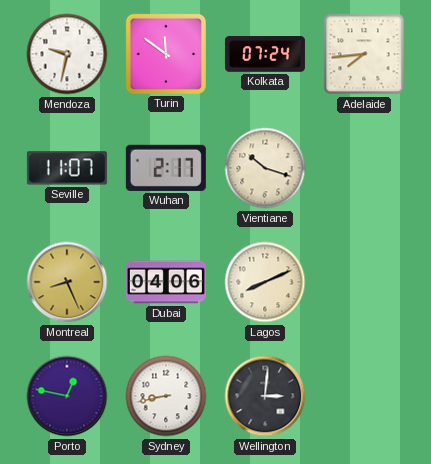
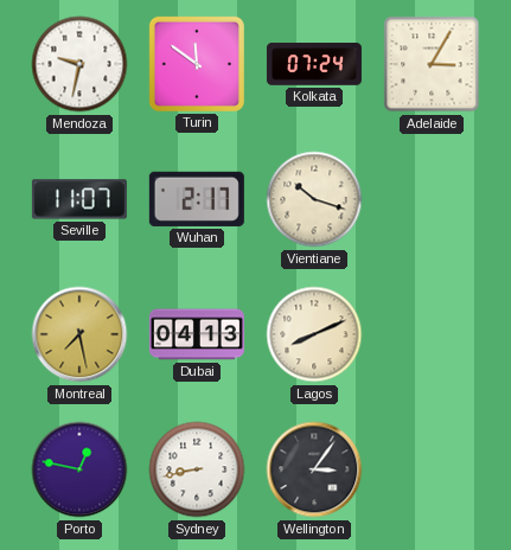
Adelaide: 7:44 -> 3:05
Montreal: 8:26 -> 7:28
Dubai: 04:06 -> 04:13
Wellington: 3:01 -> 3:06
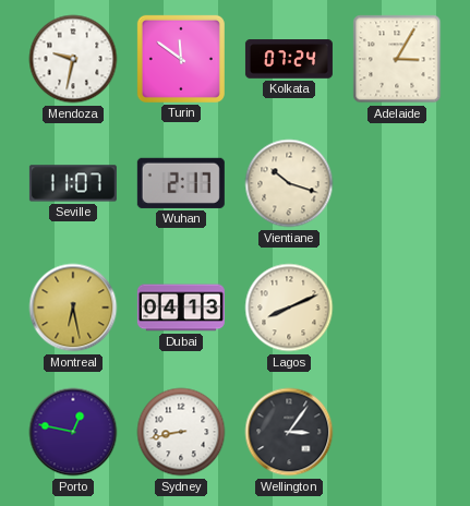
Montreal: 7:28 -> 6:28
